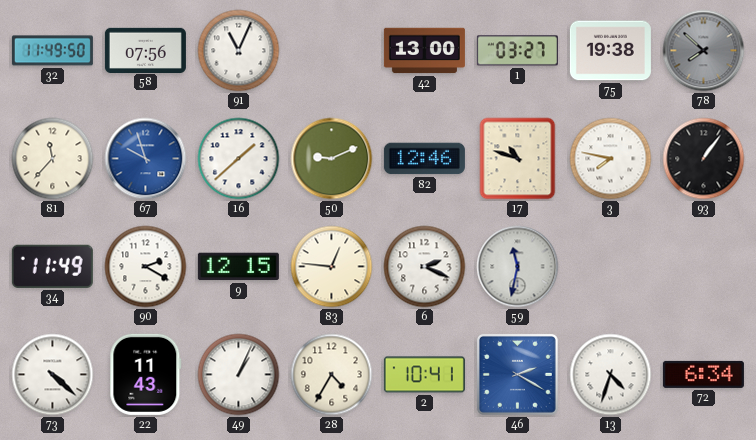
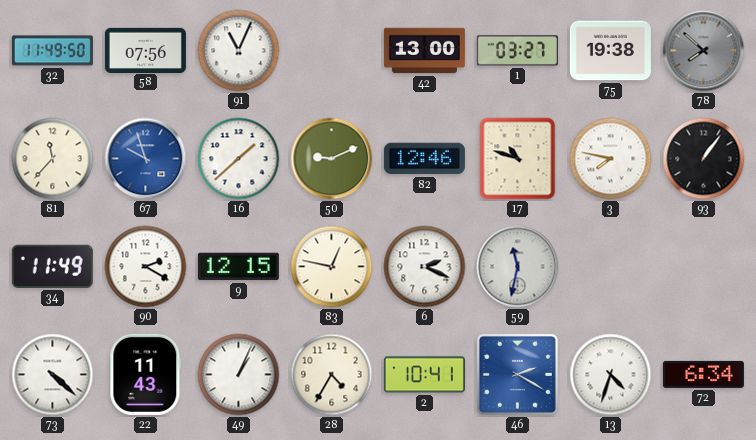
83: 12:46 -> 12:47
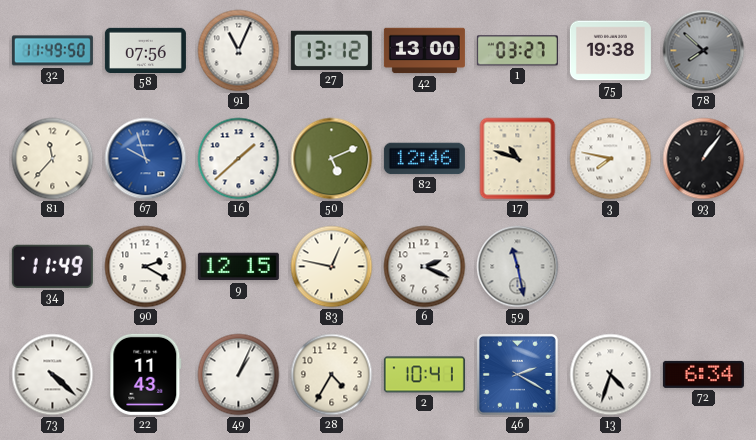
27: none -> 13:12
50: 9:11 -> 5:11
59: 11:32 -> 11:28
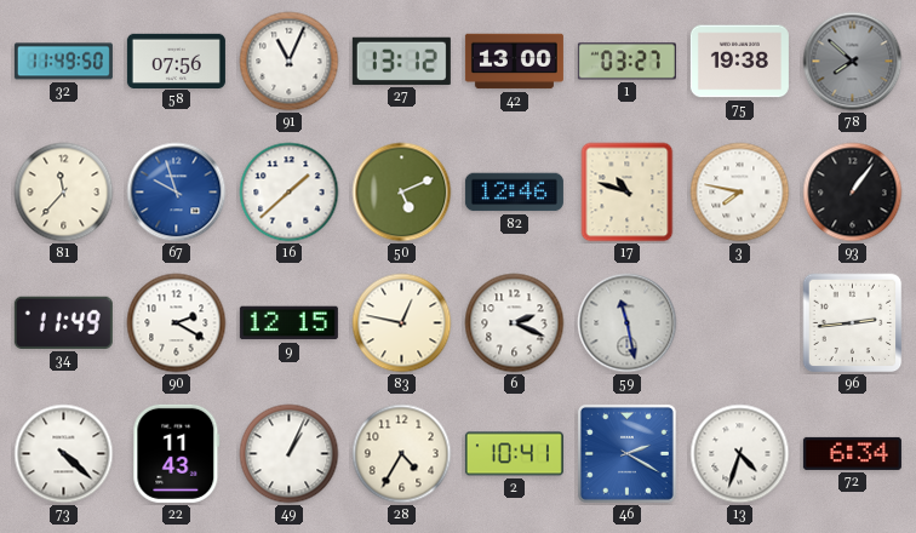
96: none -> 2:44
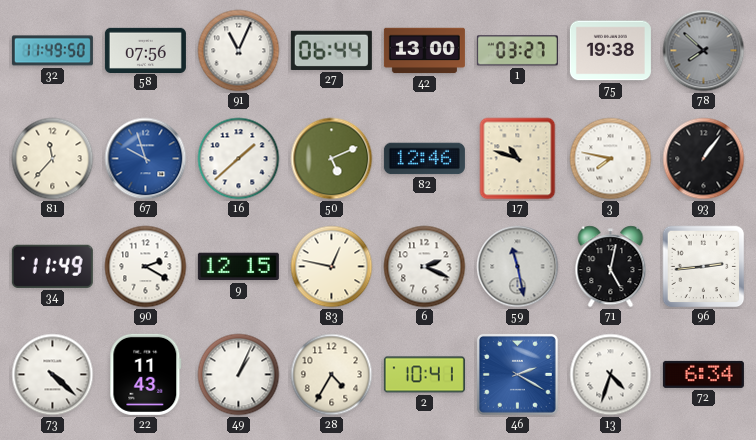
27: 13:12 -> 06:44
71: none -> 5:02
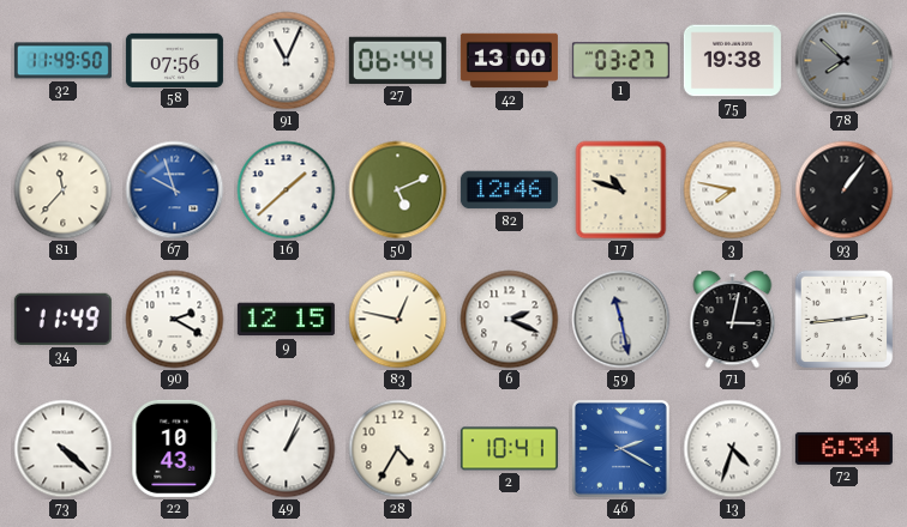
71: 5:02 -> 3:02
22: 11:43 -> 10:43
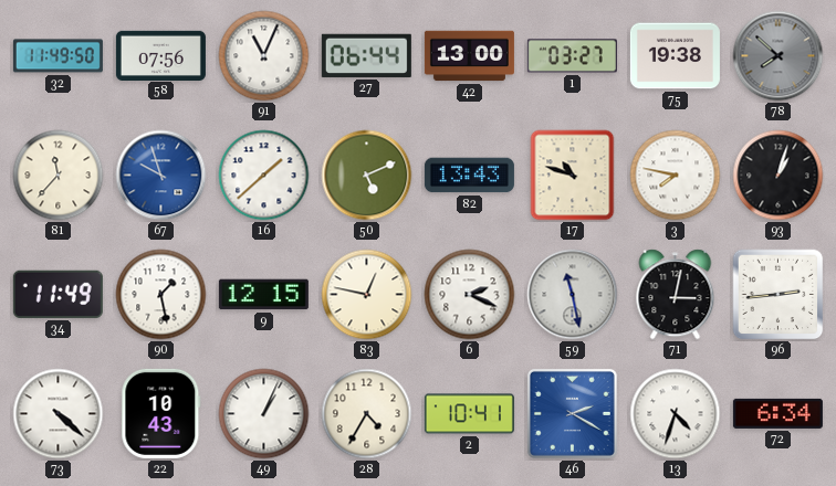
82: 12:46 -> 13:43
93: 1:06 -> 1:03
90: 2:20 -> 1:28
